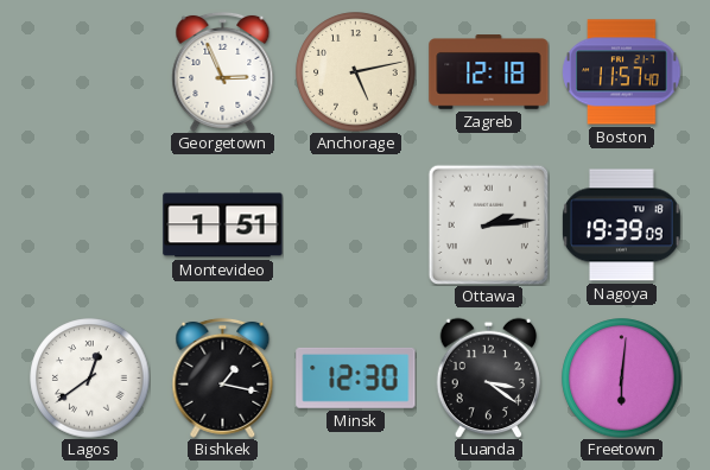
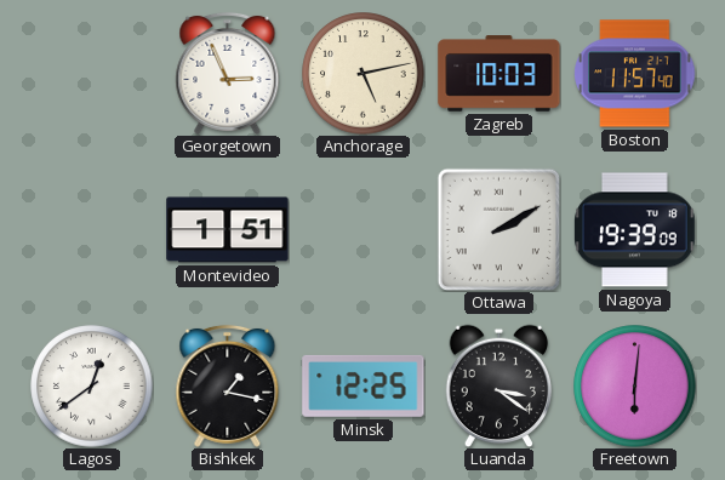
Zagreb: 12:18 -> 10:03
Ottawa: 2:14 -> 2:10
Minsk: 12:30 -> 12:25
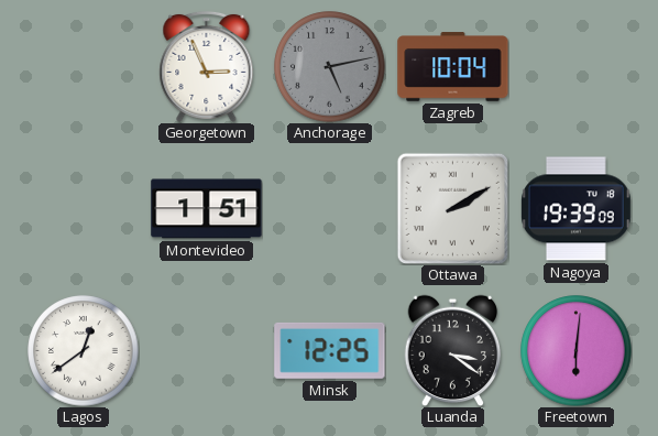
Anchorage dial: cream -> grey
Zagreb: 10:03 -> 10:04
Boston: 11:57 -> none
Bishkek: 1:17 -> none
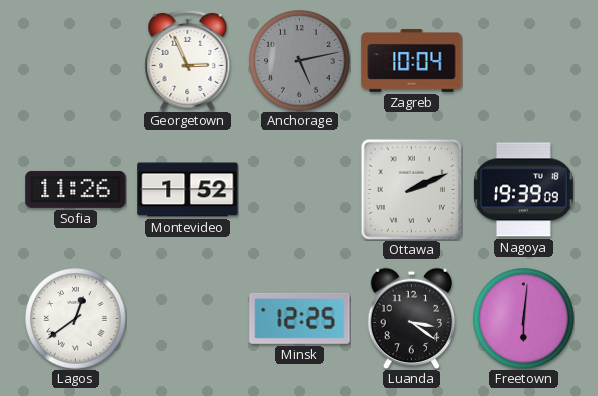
Sofia: none -> 11:26
Montevideo: 1:51 -> 1:52
Ottawa: 2:10 -> 2:11
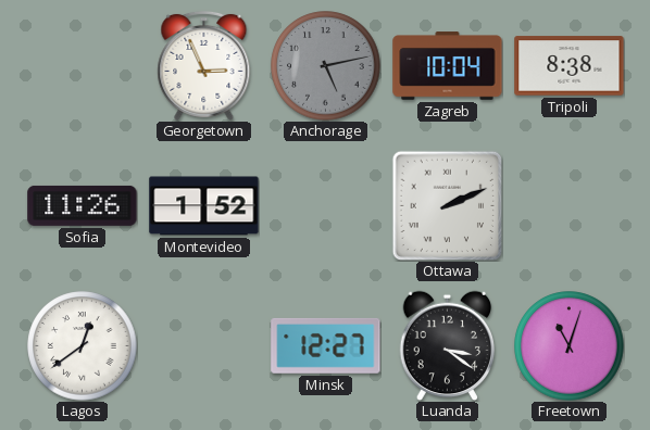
Tripoli: none -> 8:38
Nagoya: 19:39 -> none
Minsk: 12:25 -> 12:27
Freetown: 6:01 -> 11:03
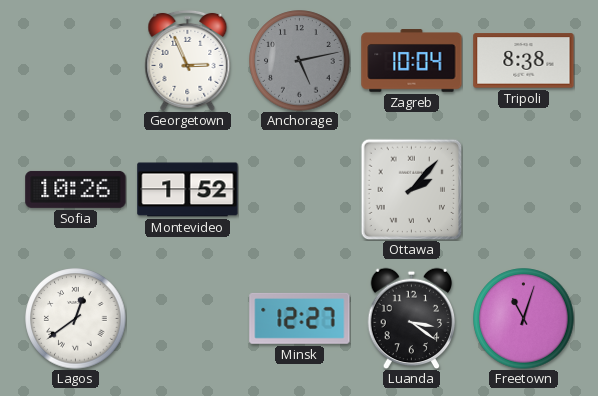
Sofia: 11:26 -> 10:26
Ottawa: 2:11 -> 2:07
